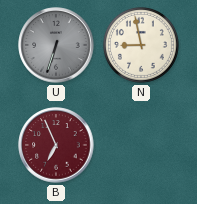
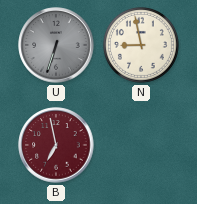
B: 6:56 -> 6:58
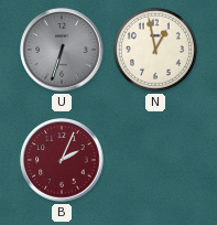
N: 8:58 -> 12:58
B: 6:58 -> 2:04
